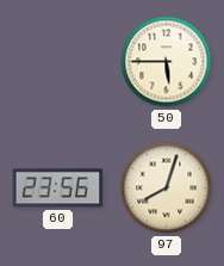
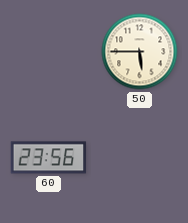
97: 8:03 -> none
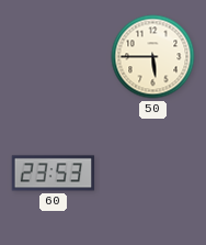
60: 23:56 -> 23:53
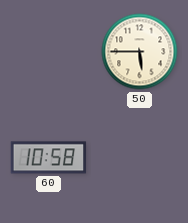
60: 23:53 -> 10:58
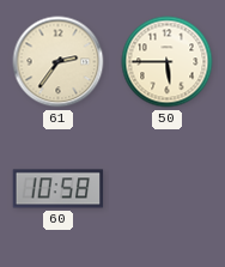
61: none -> 2:36
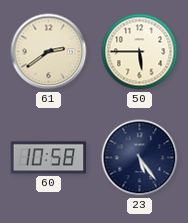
61: 2:36 -> 2:39
23: none -> 5:24
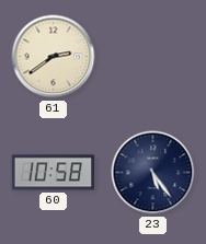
50: 5:45 -> none
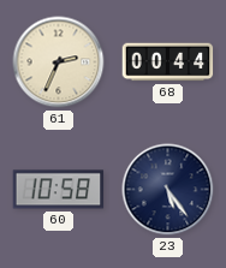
61: 2:39 -> 2:34
68: none -> 00:44
